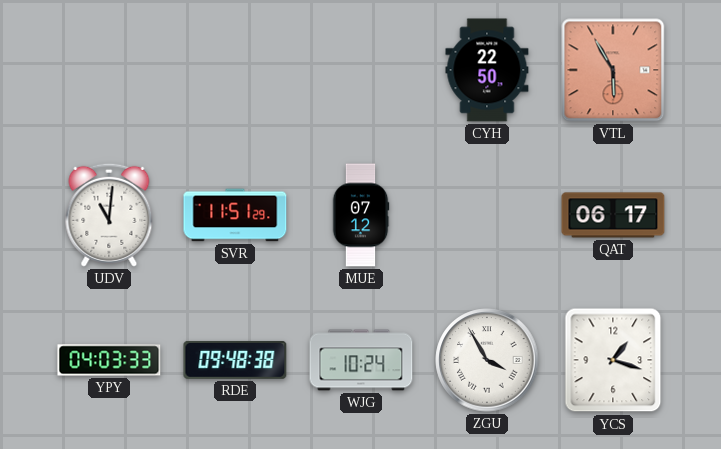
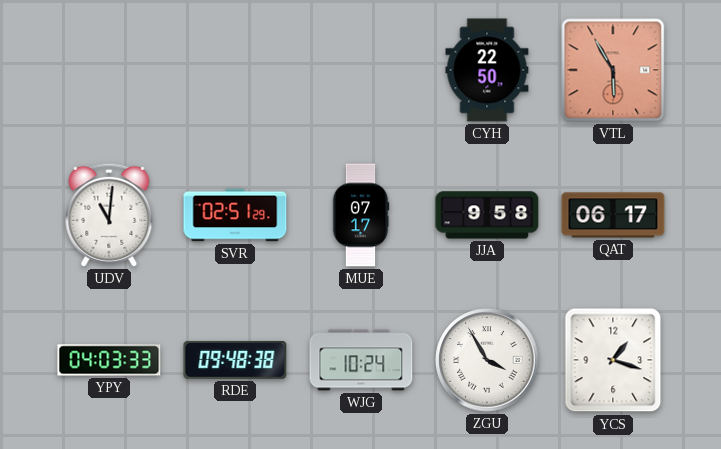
SVR: 11:51 -> 02:51
MUE: 07:12 -> 07:17
JJA: none -> 9:58
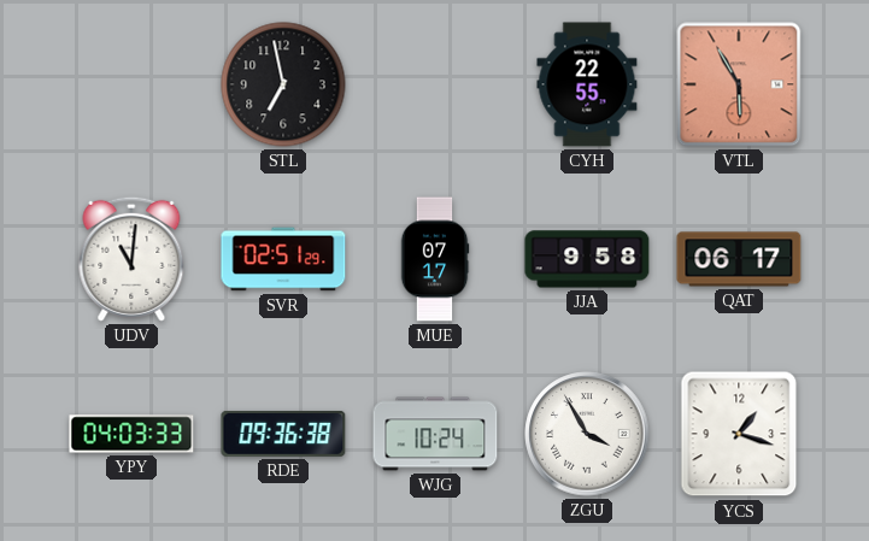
STL: none -> 6:58
CYH: 22:50 -> 22:55
RDE: 09:48 -> 09:36
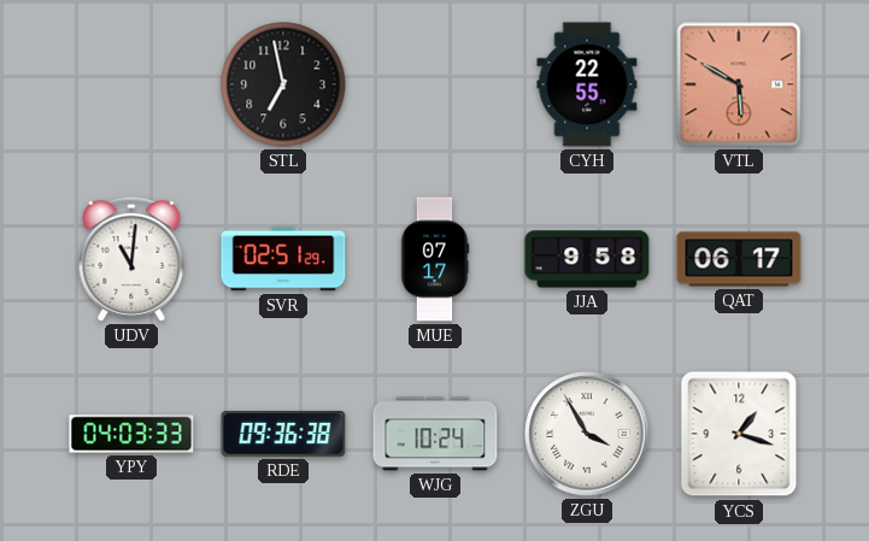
VTL: 5:55 -> 5:50
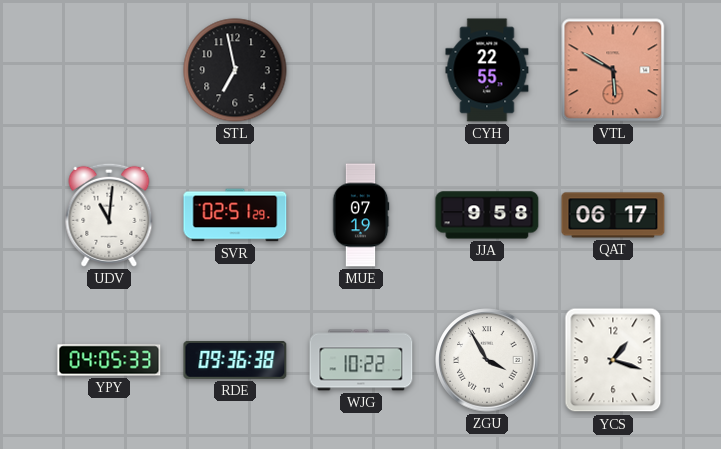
MUE: 07:17 -> 07:19
YPY: 04:03 -> 04:05
WJG: 10:24 -> 10:22
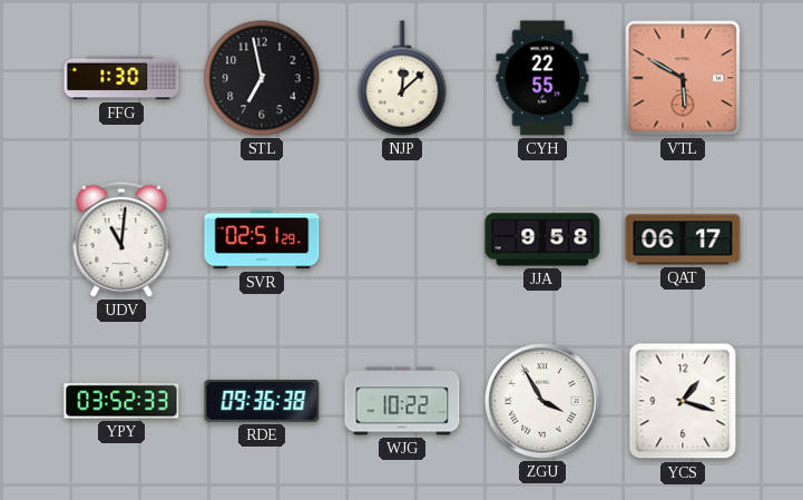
FFG: none -> 1:30
NJP: none -> 12:08
MUE: 07:19 -> none
YPY: 04:05 -> 03:52
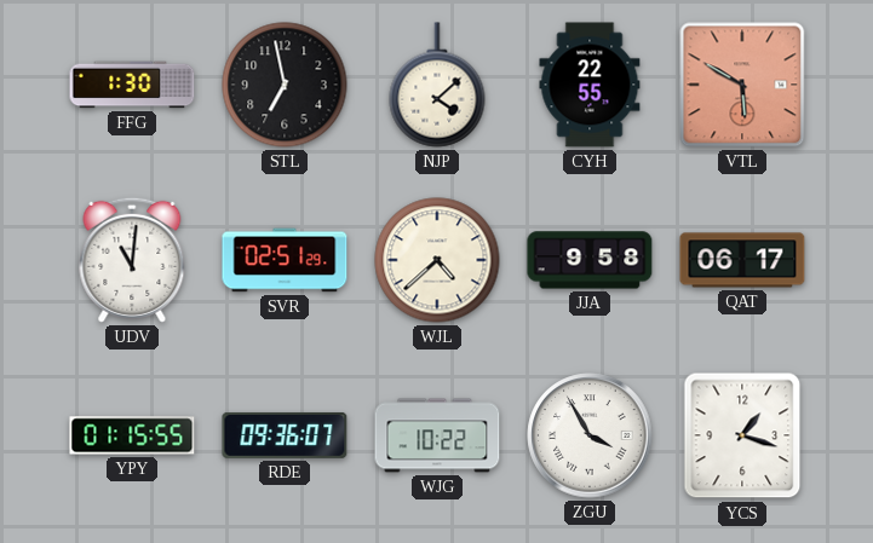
NJP: 12:08 -> 4:08
WJL: none -> 4:38
YPY: 03:52 -> 01:15
RDE: 09:36:38 -> 09:36:07
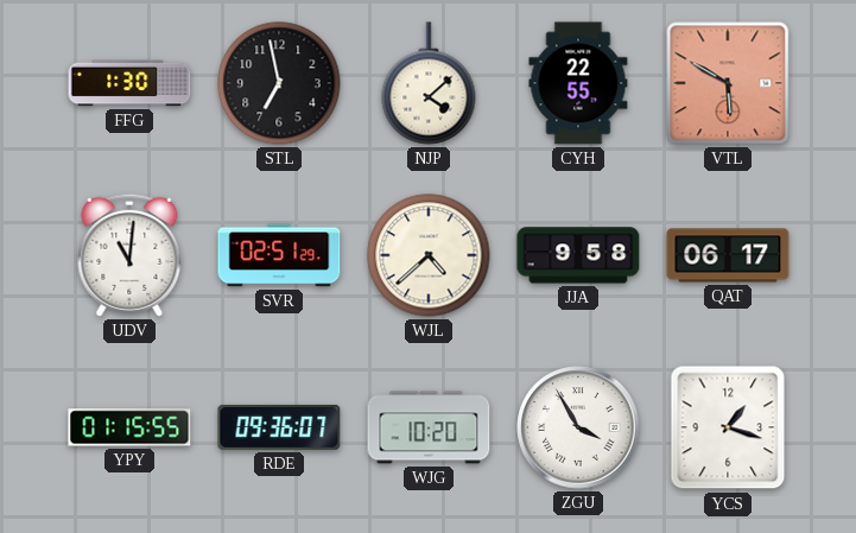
WJG: 10:22 -> 10:20
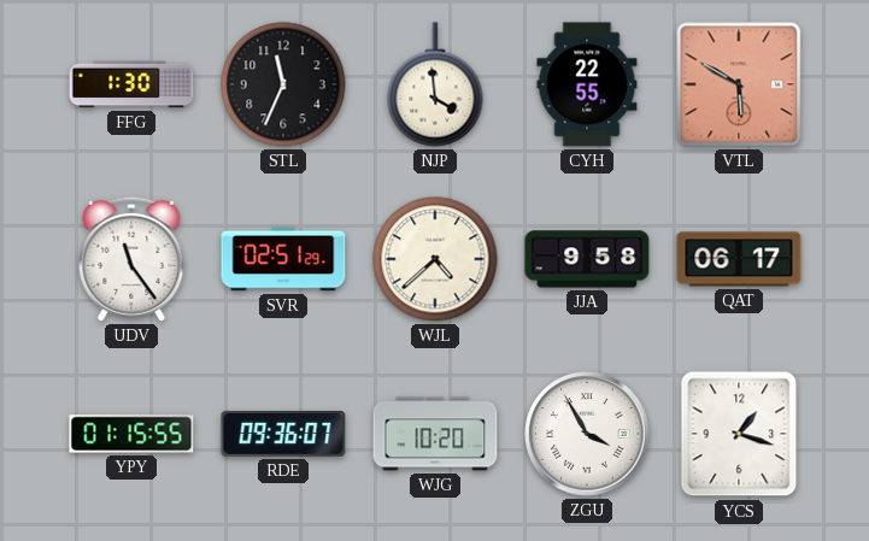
STL: 6:58 -> 11:34
NJP: 4:08 -> 3:59
UDV: 11:01 -> 11:24
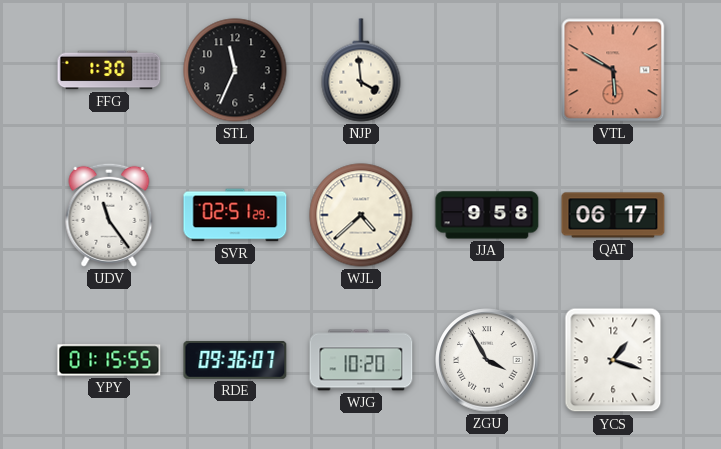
CYH: 22:55 -> none
